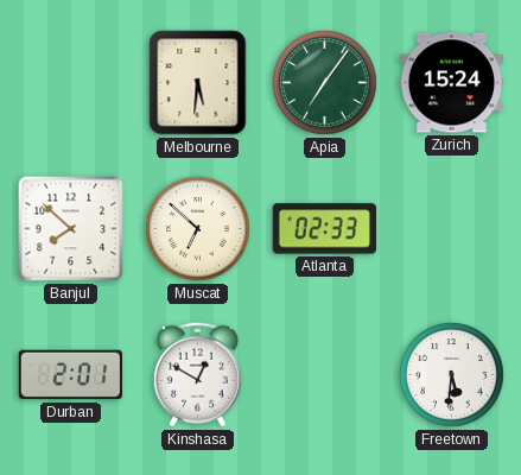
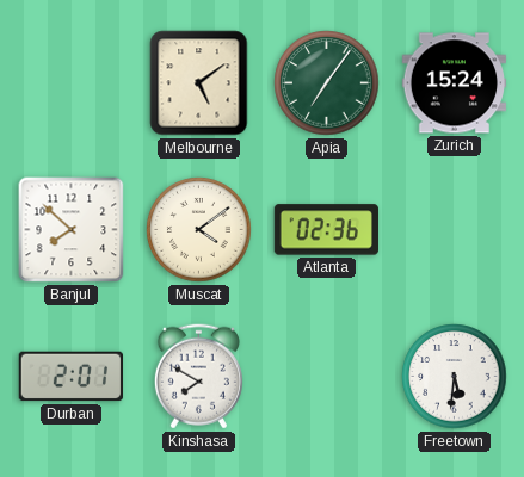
Melbourne: 5:31 -> 5:09
Muscat: 6:52 -> 4:09
Atlanta: 02:33 -> 02:36
Kinshasa: 12:50 -> 7:50
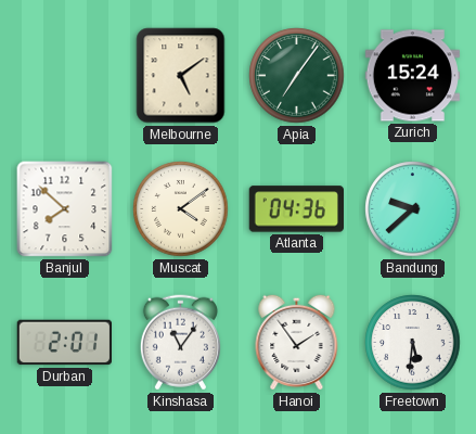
Atlanta: 02:36 -> 04:36
Bandung: none -> 9:38
Kinshasa: 7:50 -> 11:06
Hanoi: none -> 1:54
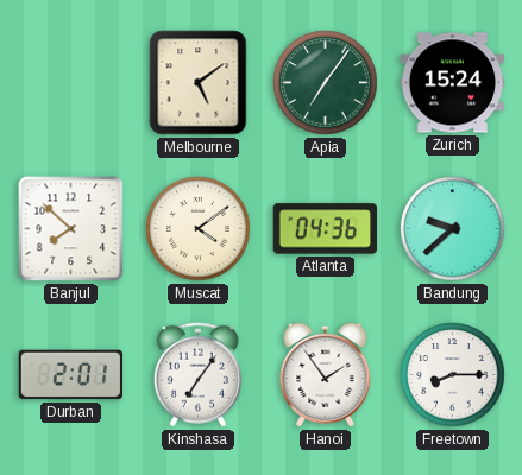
Kinshasa: 11:06 -> 7:06
Freetown: 5:31 -> 8:15
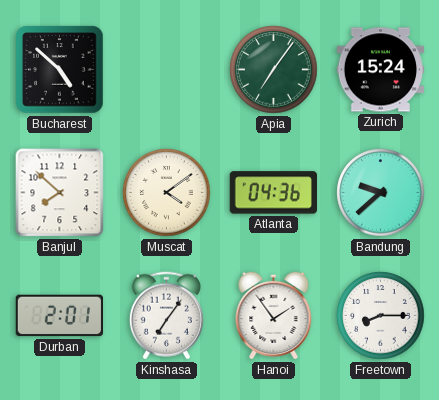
Bucharest: none -> 4:52
Melbourne: 5:09 -> none
